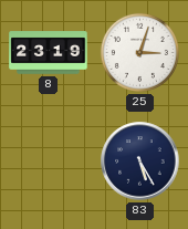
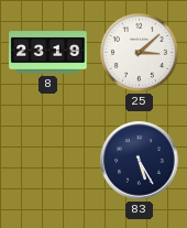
25: 3:03 -> 3:08
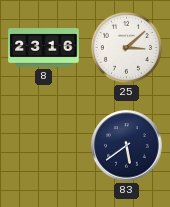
8: 23:19 -> 23:16
83: 5:25 -> 5:39
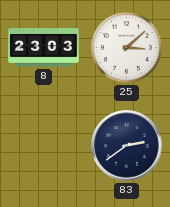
8: 23:16 -> 23:03
83: 5:39 -> 2:39
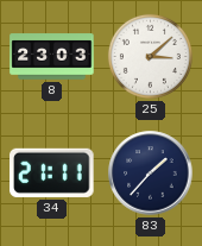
34: none -> 21:11
83: 2:39 -> 1:37
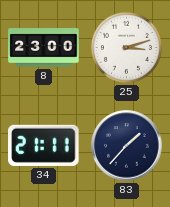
8: 23:03 -> 23:00
25: 3:08 -> 3:12
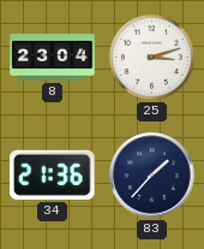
8: 23:00 -> 23:04
34: 21:11 -> 21:36
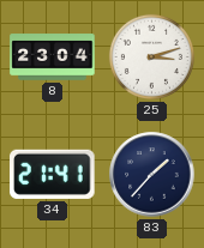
34: 21:36 -> 21:41
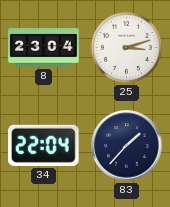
34: 21:41 -> 22:04
